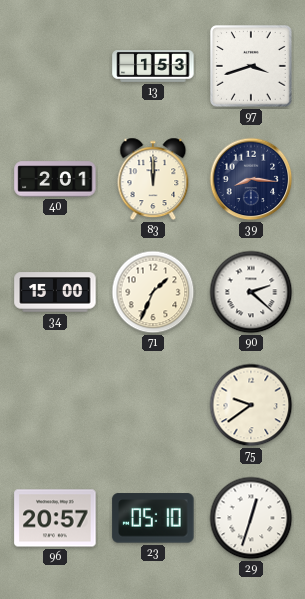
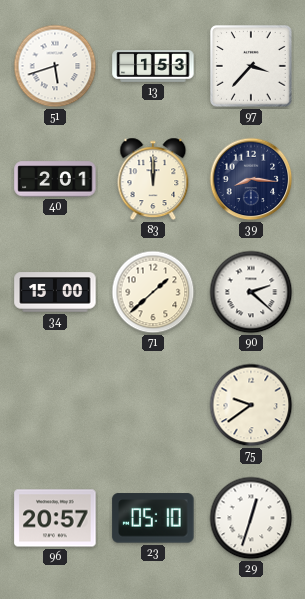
51: none -> 5:42
97: 3:42 -> 3:37
71: 1:34 -> 1:38
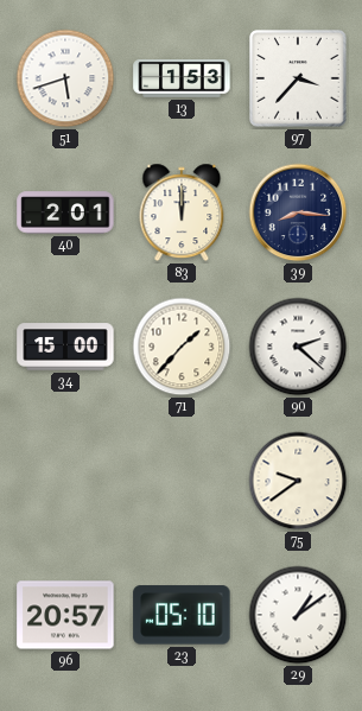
71: 1:38 -> 1:37
29: 12:33 -> 1:09
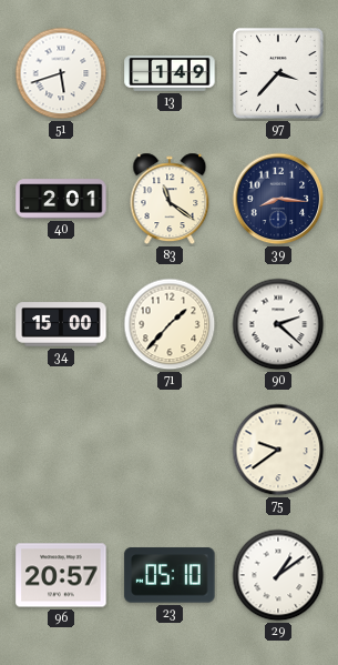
13: 1:53 -> 1:49
83: 12:00 -> 11:21
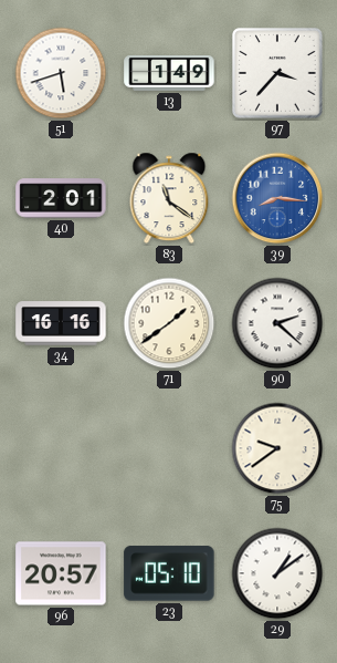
39 dial: navy -> blue
34: 15:00 -> 16:16
71: 1:37 -> 1:39
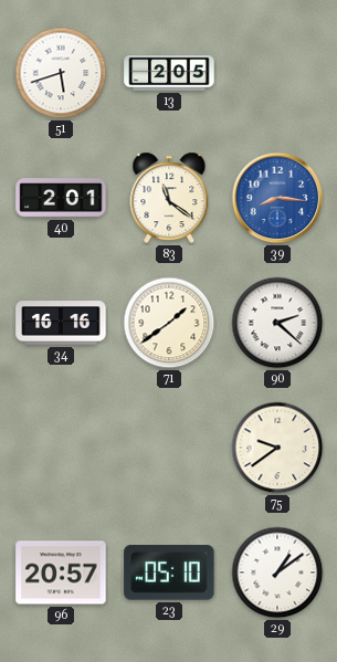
13: 1:49 -> 2:05
97: 3:37 -> none
